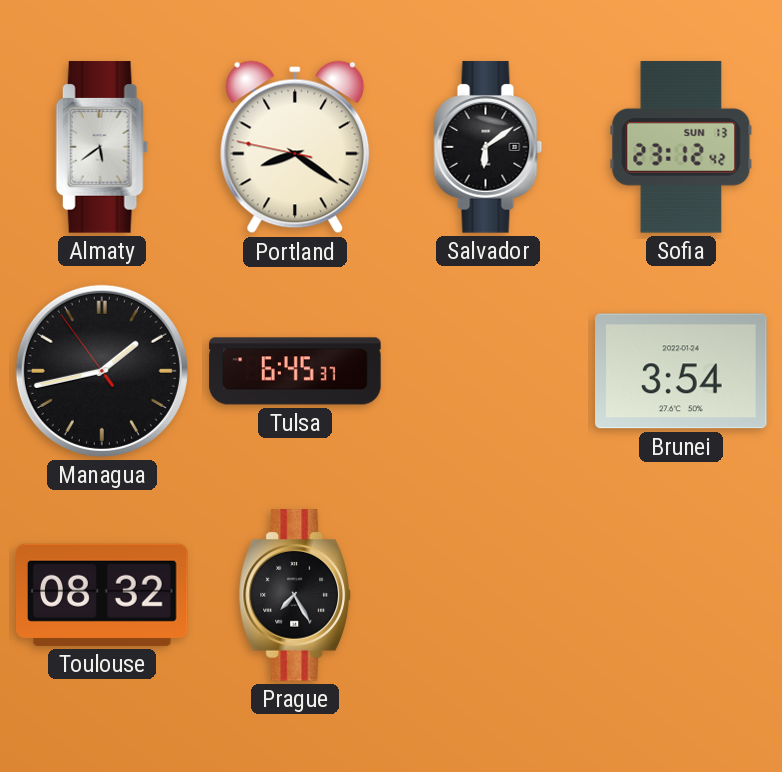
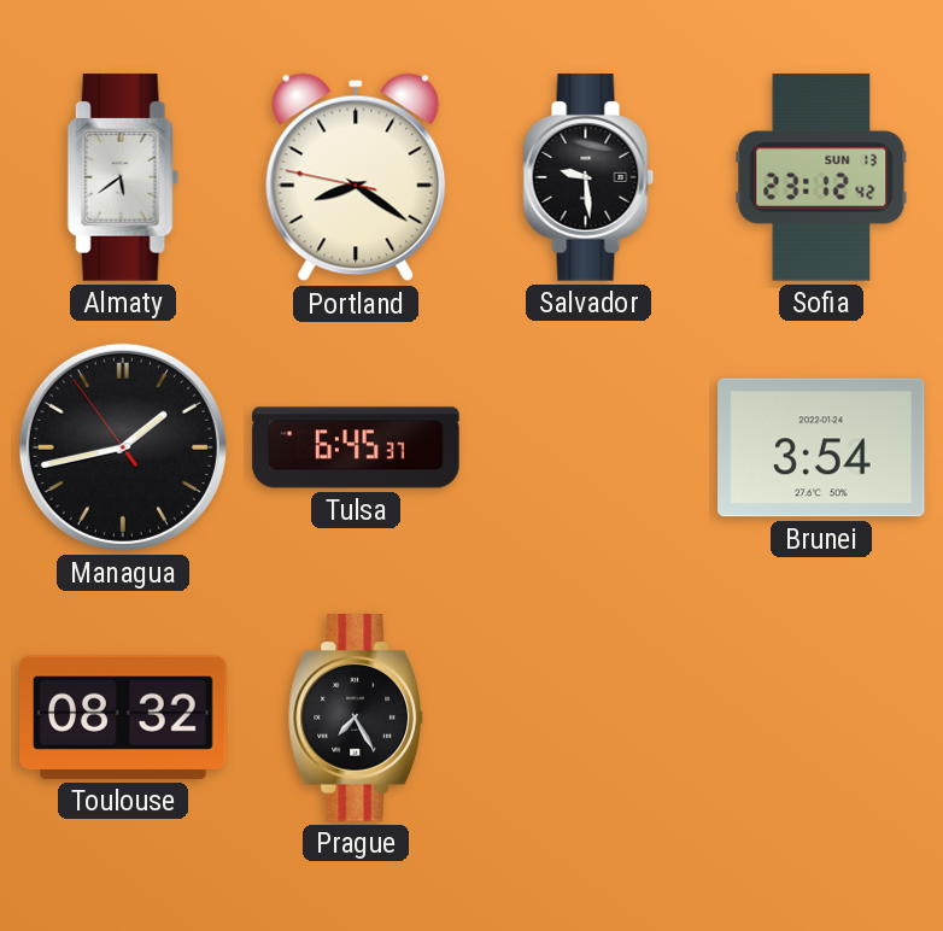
Salvador: 6:09 -> 9:29
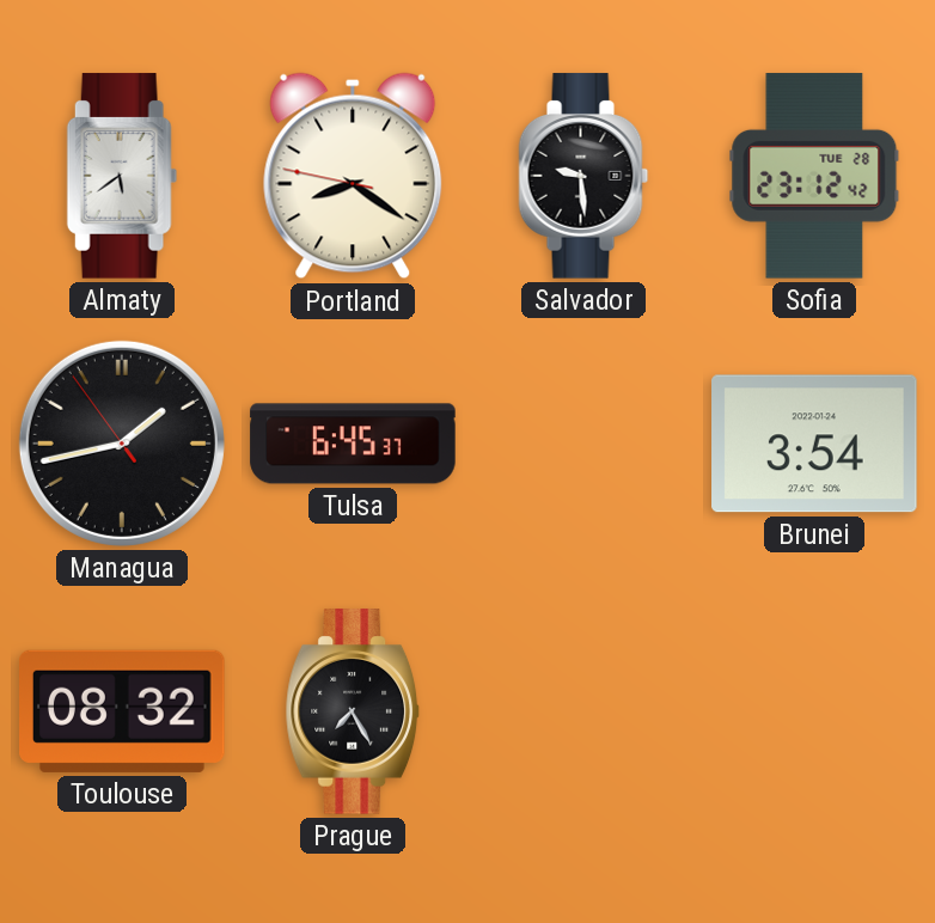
Sofia date: SUN 13 -> TUE 28
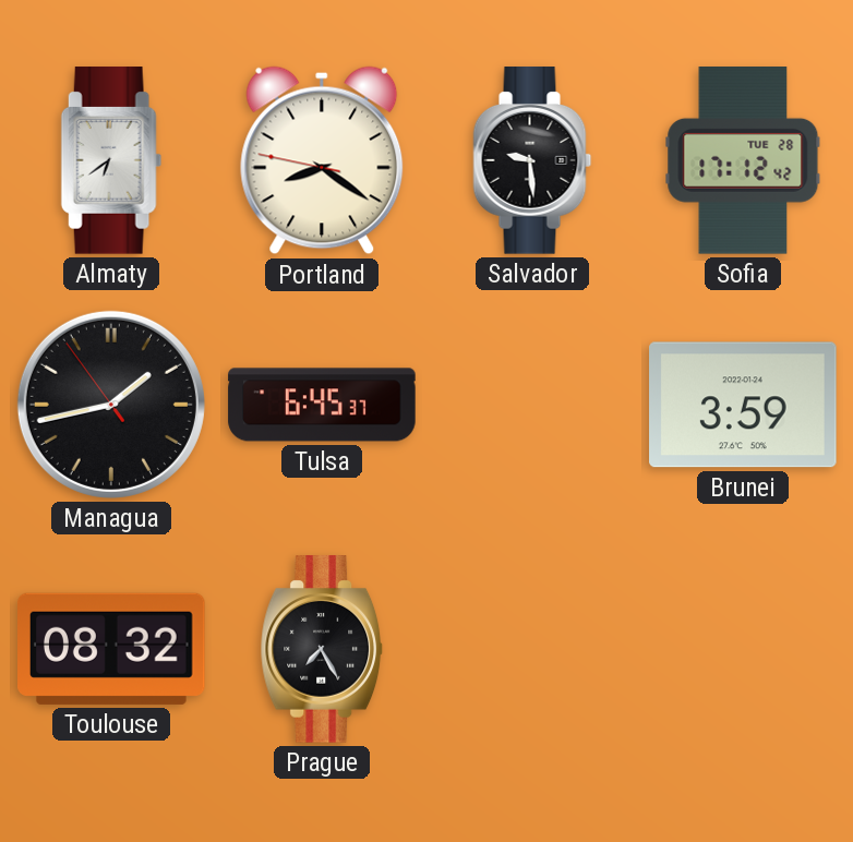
Almaty: 5:39 -> 6:39
Sofia: 23:12 -> 17:12
Brunei: 3:54 -> 3:59
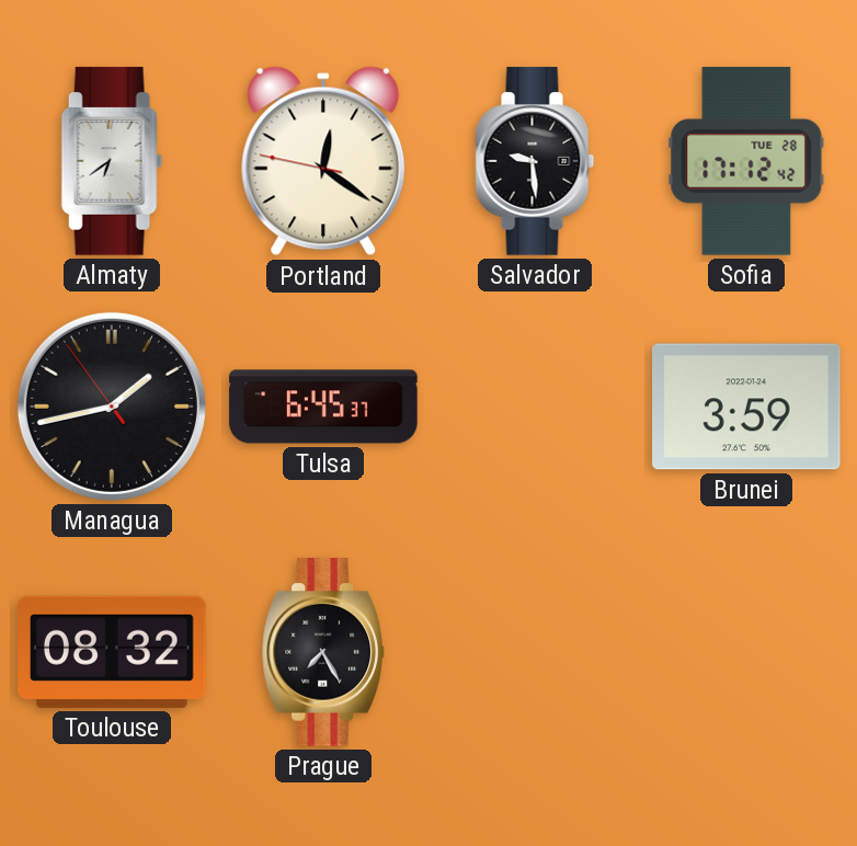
Portland: 8:20 -> 12:20
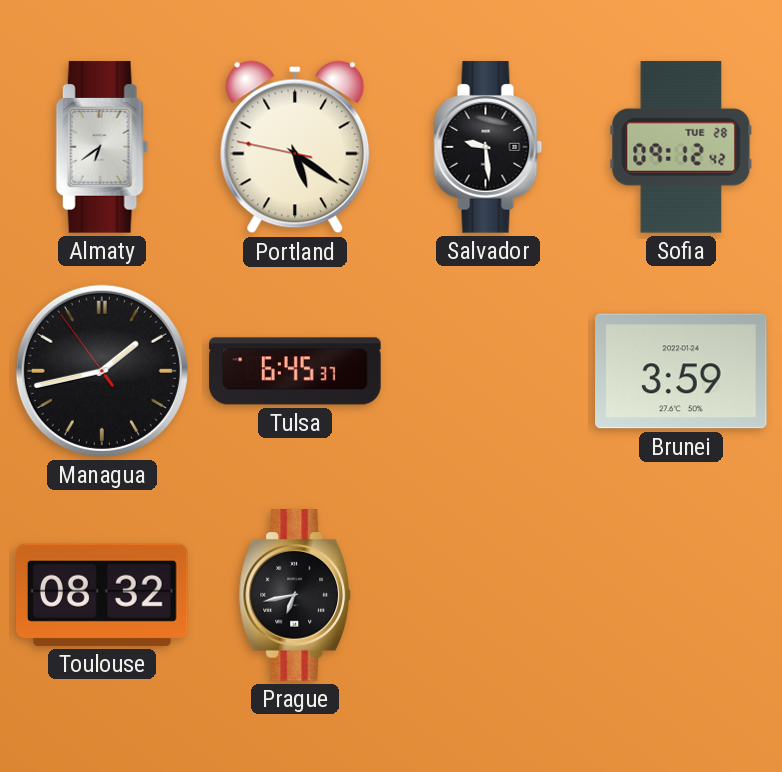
Portland: 12:20 -> 5:20
Sofia: 17:12 -> 09:12
Prague: 7:25 -> 6:43
